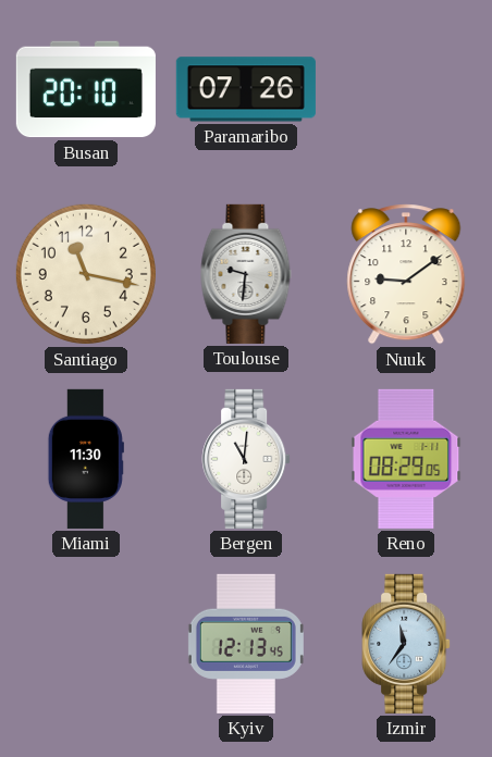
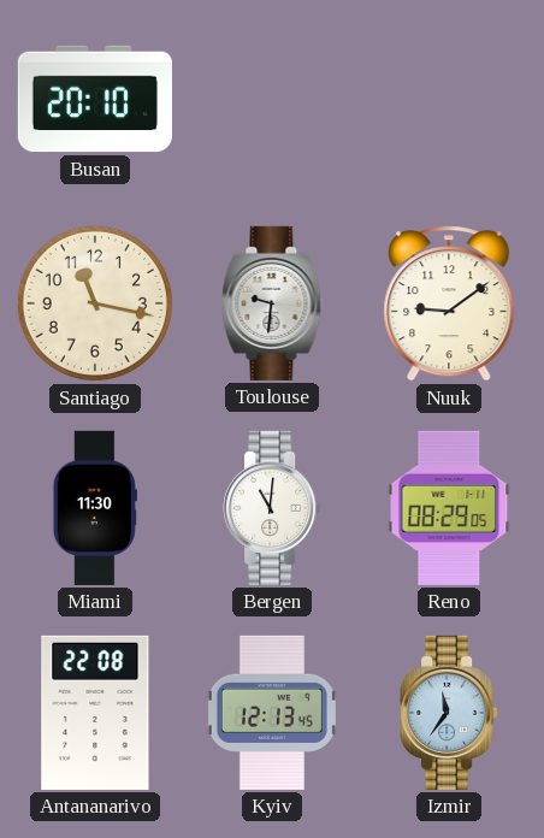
Paramaribo: 07:26 -> none
Antananarivo: none -> 22:08
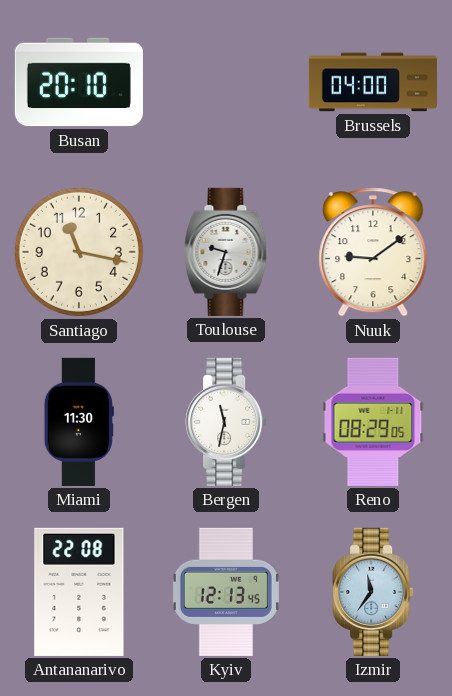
Brussels: none -> 04:00
Toulouse: 9:31 -> 9:33
Bergen: 11:01 -> 11:32
